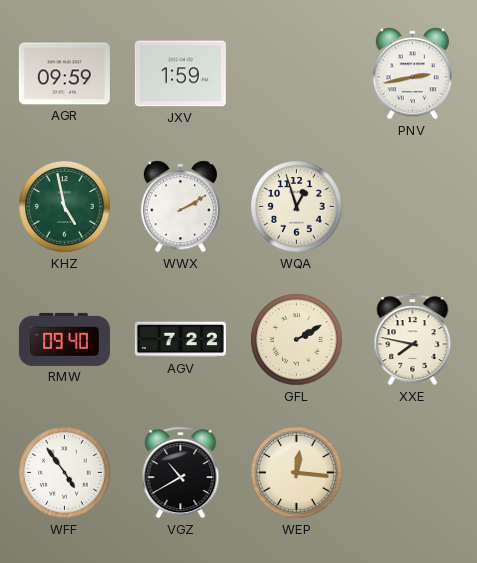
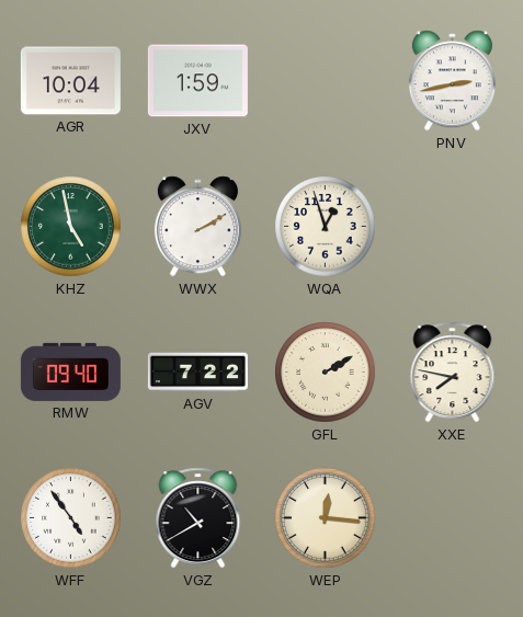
AGR: 09:59 -> 10:04
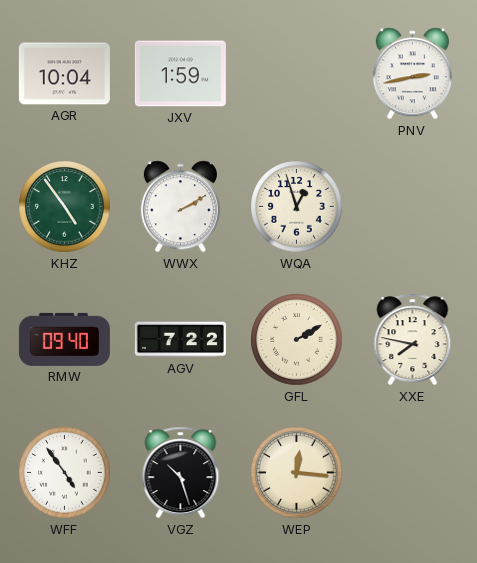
KHZ: 4:58 -> 4:54
VGZ: 10:40 -> 10:27
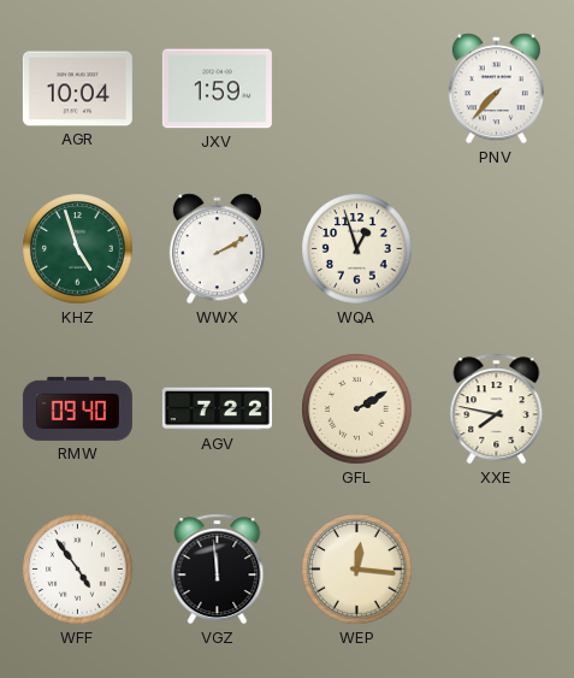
PNV: 2:43 -> 7:37
KHZ: 4:54 -> 4:57
VGZ: 10:27 -> 11:59
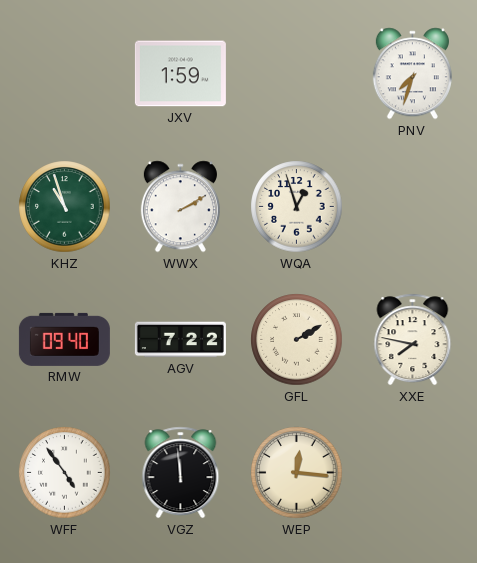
AGR: 10:04 -> none
PNV: 7:37 -> 7:33
KHZ: 4:57 -> 10:57
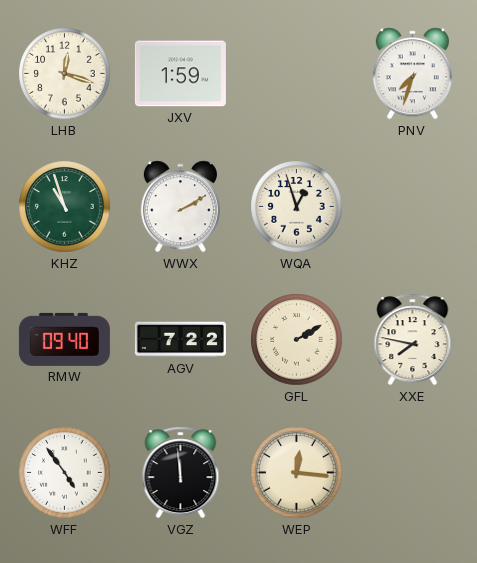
LHB: none -> 12:18
